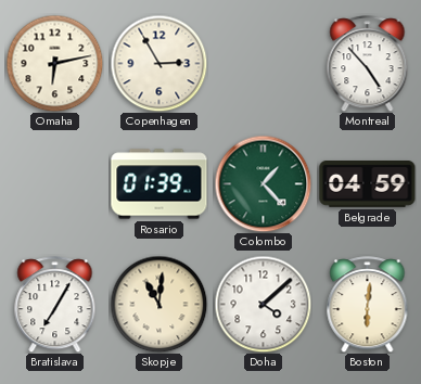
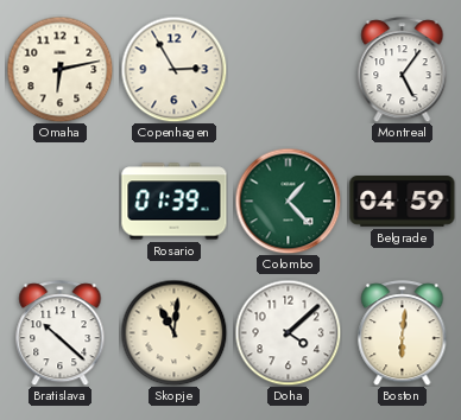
Montreal: 4:53 -> 5:06
Bratislava: 7:05 -> 10:22
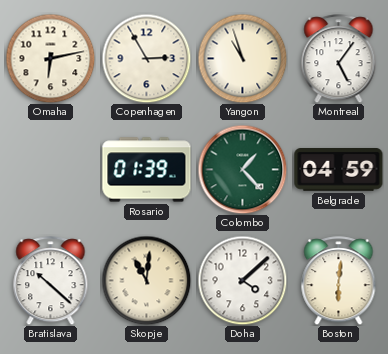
Yangon: none -> 10:57
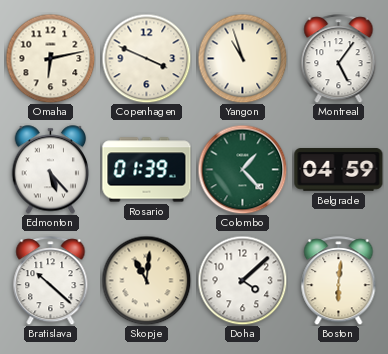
Copenhagen: 2:55 -> 3:49
Edmonton: none -> 5:23
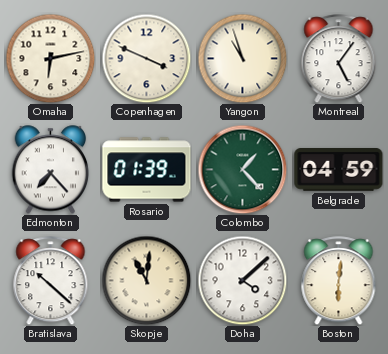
Edmonton: 5:23 -> 7:23
